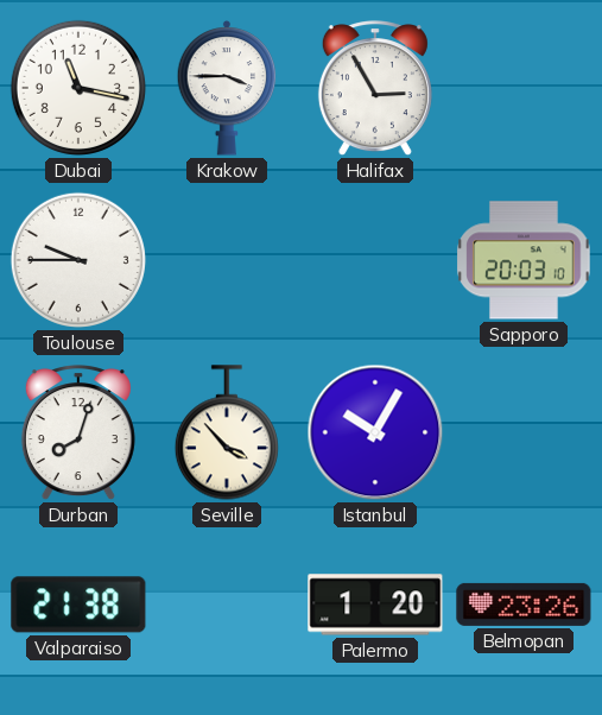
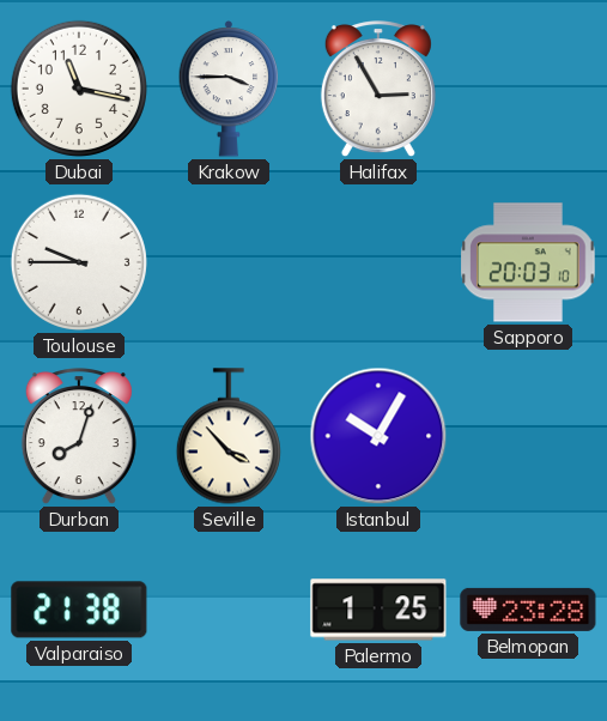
Palermo: 1:20 -> 1:25
Belmopan: 23:26 -> 23:28
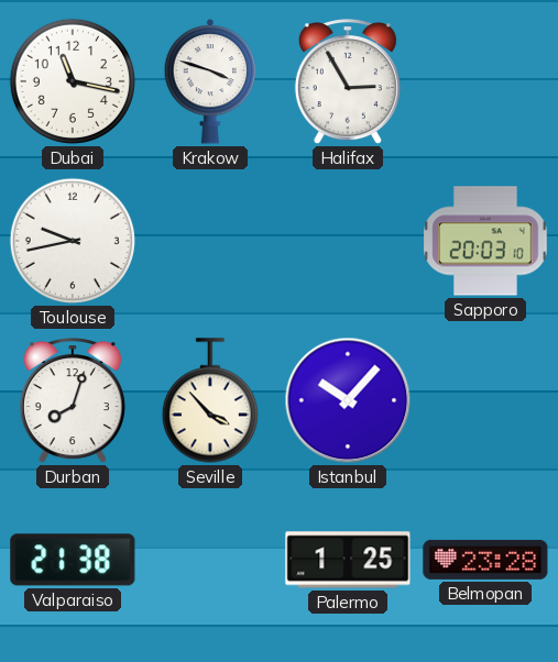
Krakow: 3:45 -> 3:48
Toulouse: 9:45 -> 9:43
Istanbul: 10:05 -> 10:07
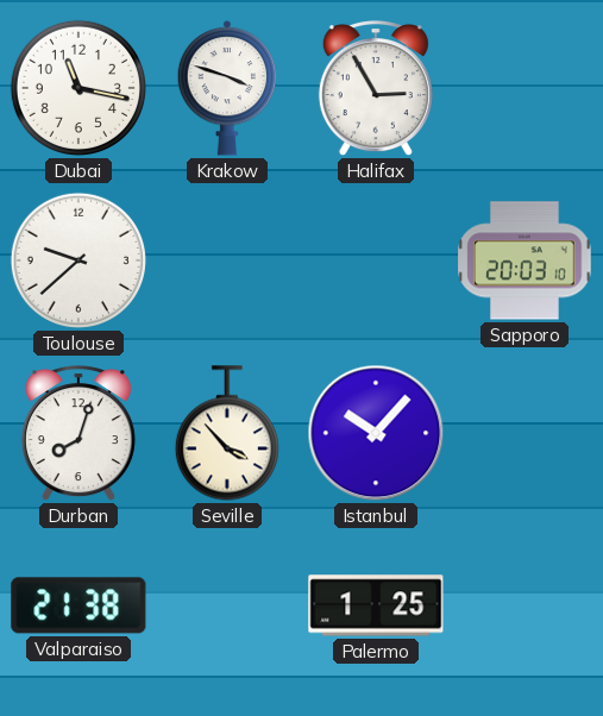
Toulouse: 9:43 -> 9:38
Belmopan: 23:28 -> none
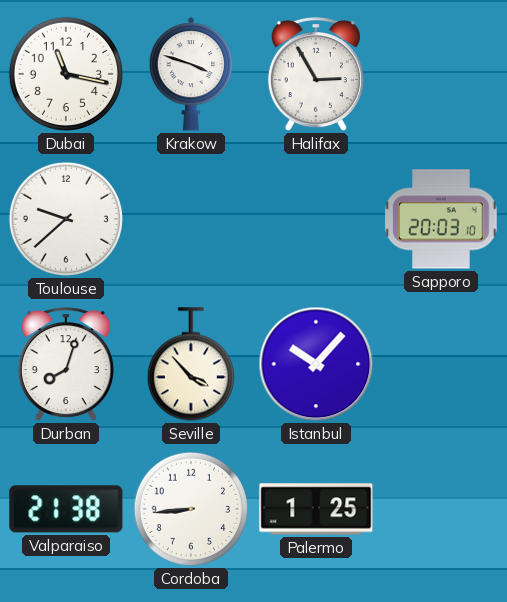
Cordoba: none -> 8:44
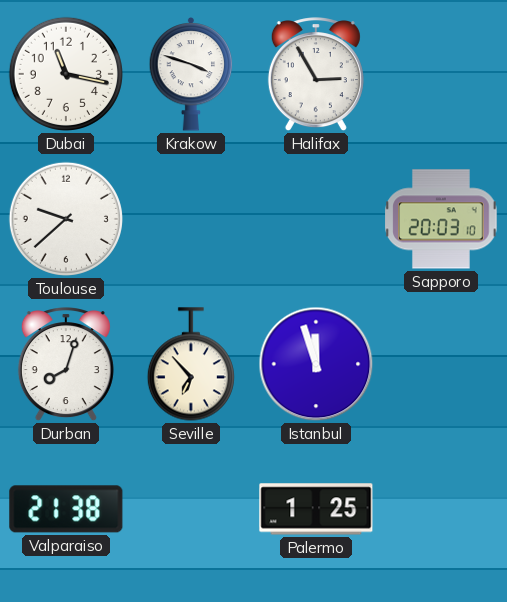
Seville: 3:53 -> 6:53
Istanbul: 10:07 -> 11:57
Cordoba: 8:44 -> none
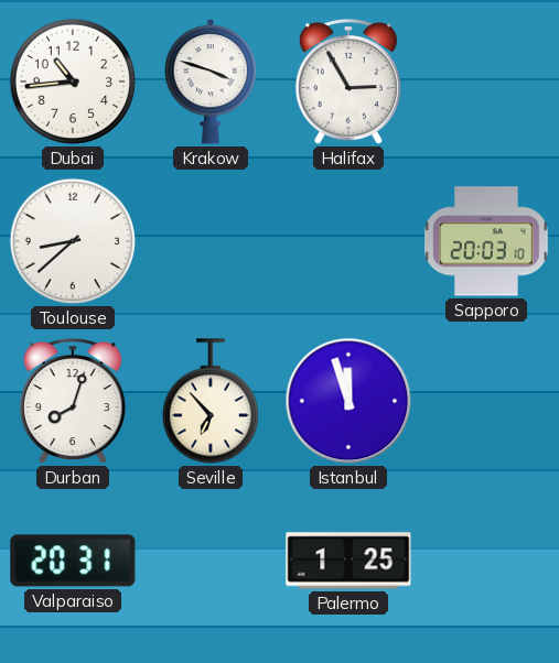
Dubai: 11:17 -> 10:44
Toulouse: 9:38 -> 8:38
Valparaiso: 21:38 -> 20:31
